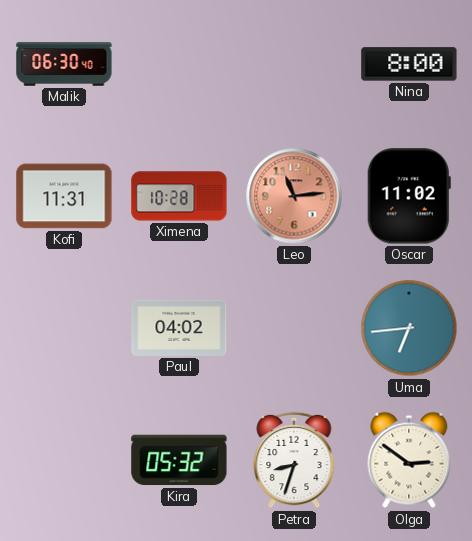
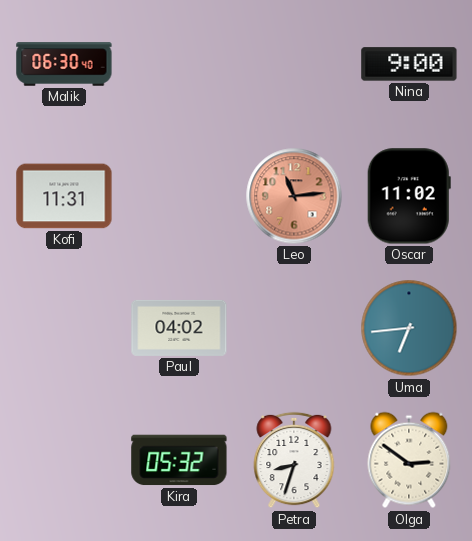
Nina: 8:00 -> 9:00
Ximena: 10:28 -> none
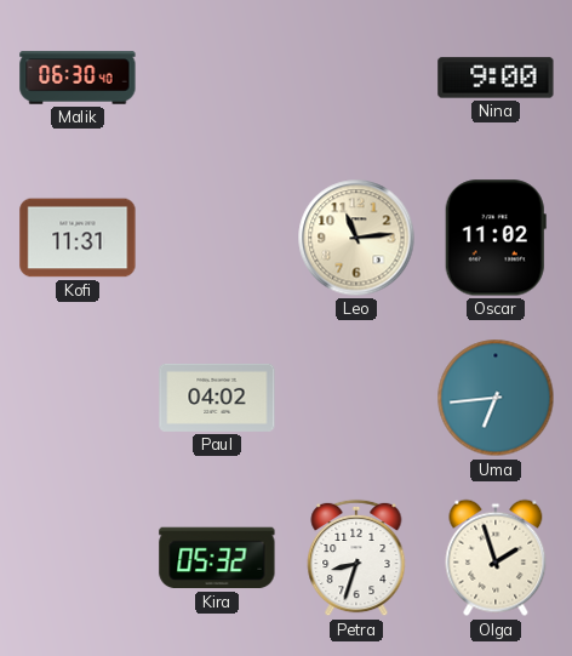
Leo dial: salmon -> cream
Olga: 2:51 -> 1:57
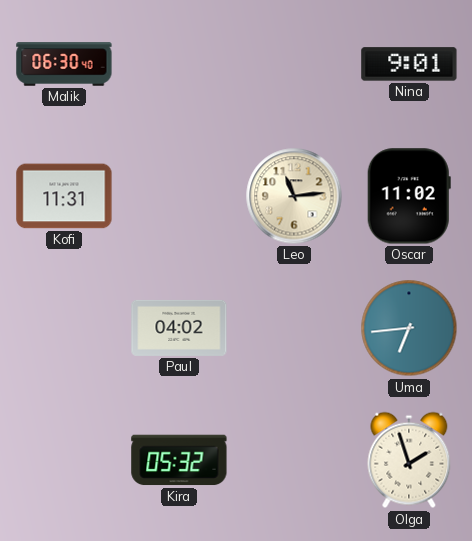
Nina: 9:00 -> 9:01
Petra: 8:33 -> none
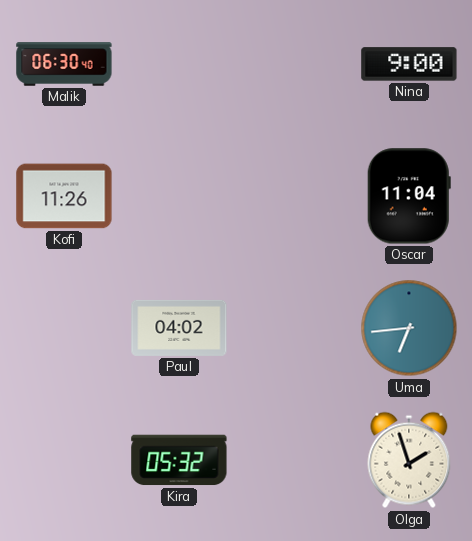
Nina: 9:01 -> 9:00
Kofi: 11:31 -> 11:26
Leo: 11:14 -> none
Oscar: 11:02 -> 11:04
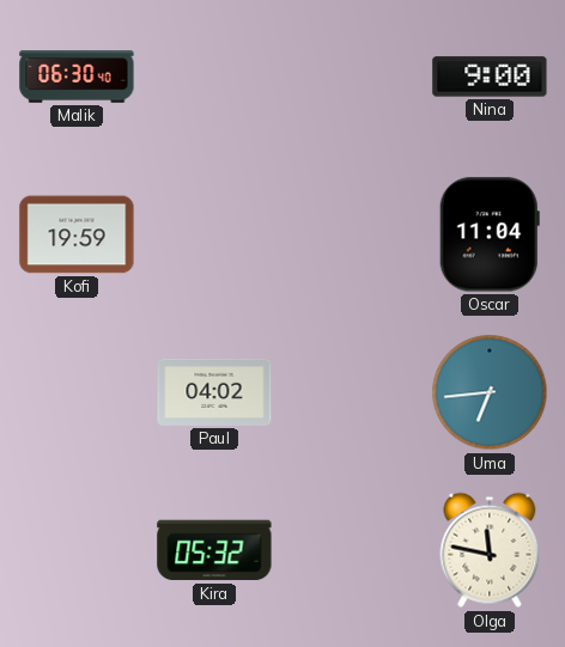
Kofi: 11:26 -> 19:59
Olga: 1:57 -> 11:47
